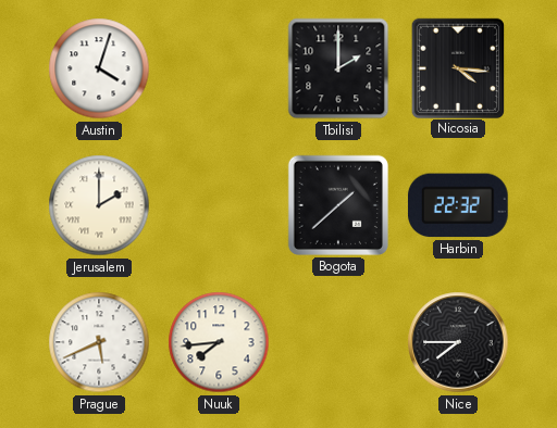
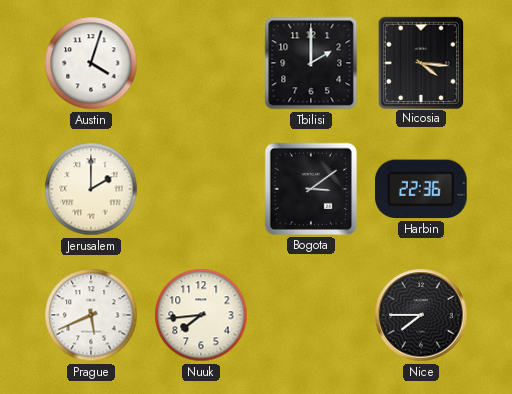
Bogota: 1:38 -> 3:09
Harbin: 22:32 -> 22:36
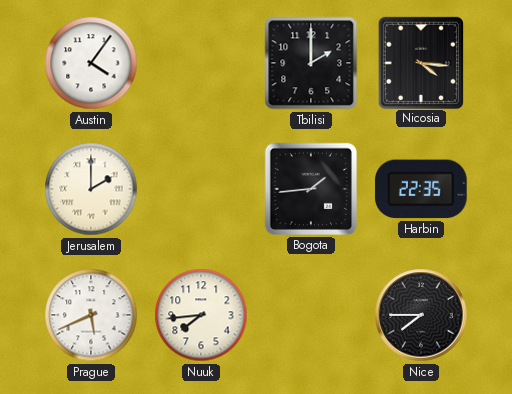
Austin: 4:03 -> 4:06
Bogota: 3:09 -> 1:44
Harbin: 22:36 -> 22:35
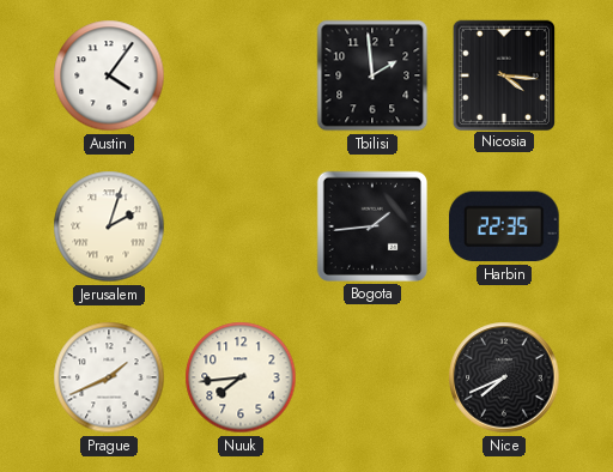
Tbilisi: 2:00 -> 1:59
Jerusalem: 2:00 -> 2:03
Prague: 5:41 -> 1:41
Nice: 7:45 -> 7:41
